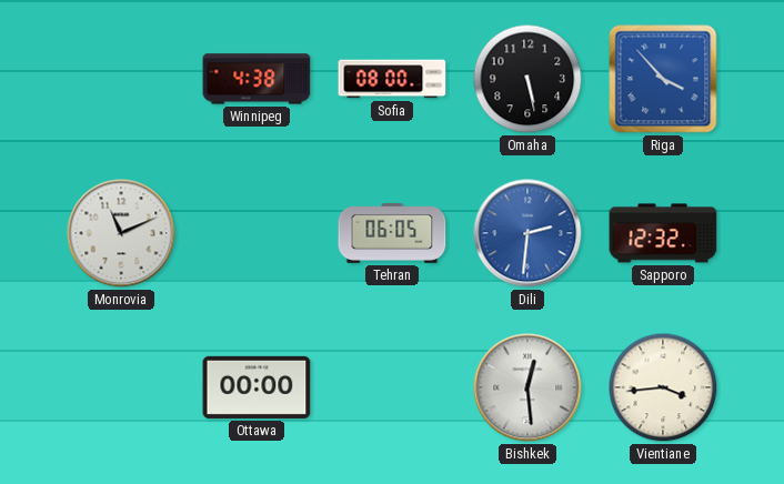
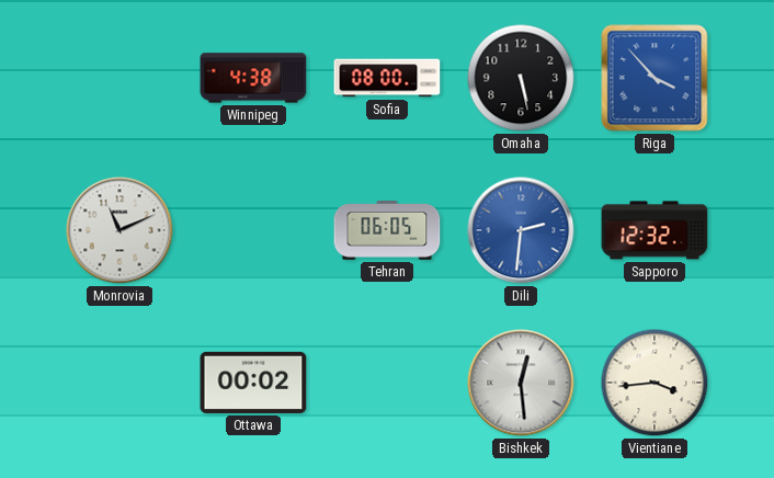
Ottawa: 00:00 -> 00:02
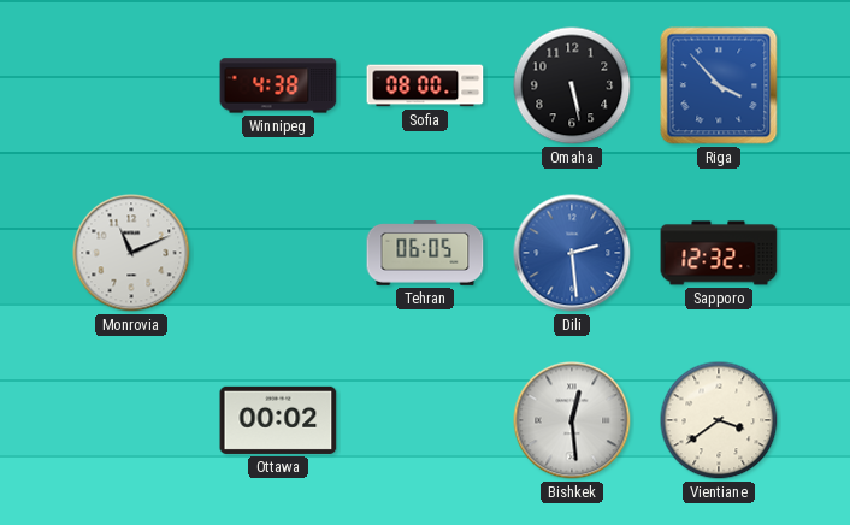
Dili: 2:31 -> 2:29
Vientiane: 3:44 -> 3:39
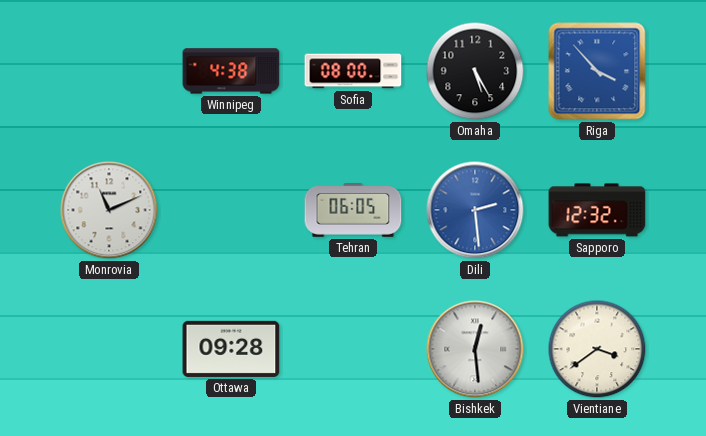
Omaha: 5:28 -> 5:25
Ottawa: 00:02 -> 09:28
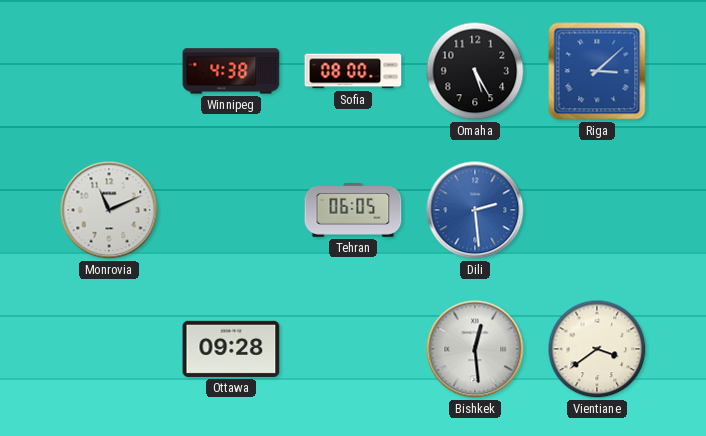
Riga: 3:53 -> 3:08
Sapporo: 12:32 -> none
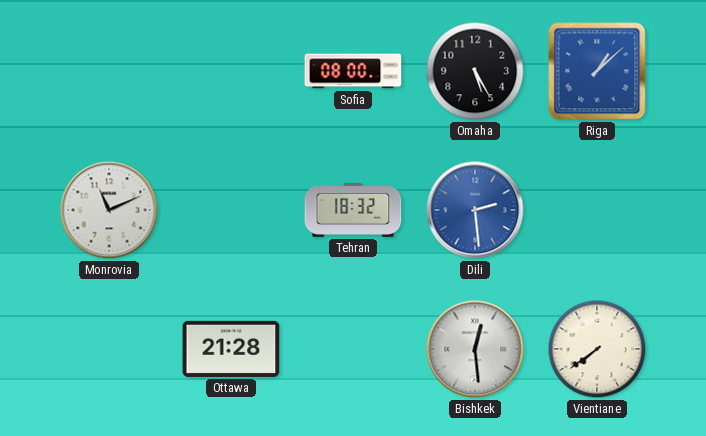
Winnipeg: 4:38 -> none
Riga: 3:08 -> 1:08
Tehran: 06:05 -> 18:32
Ottawa: 09:28 -> 21:28
Vientiane: 3:39 -> 7:39
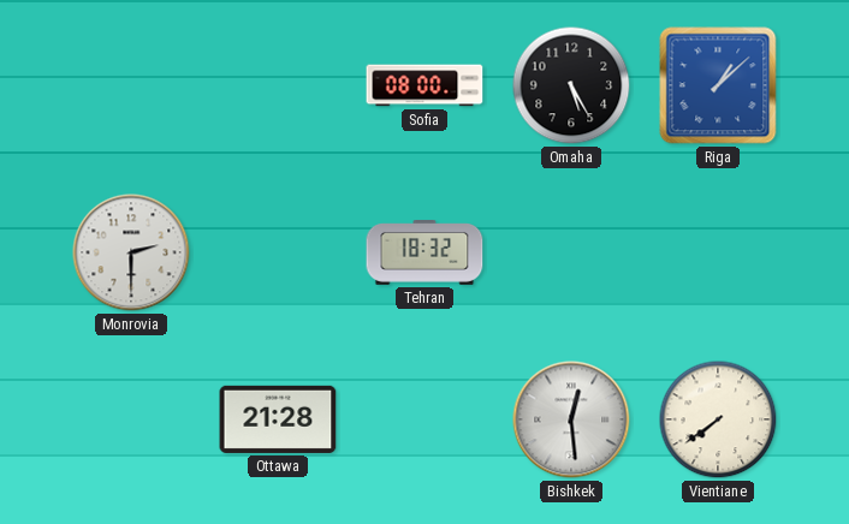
Monrovia: 11:11 -> 2:30
Dili: 2:29 -> none
